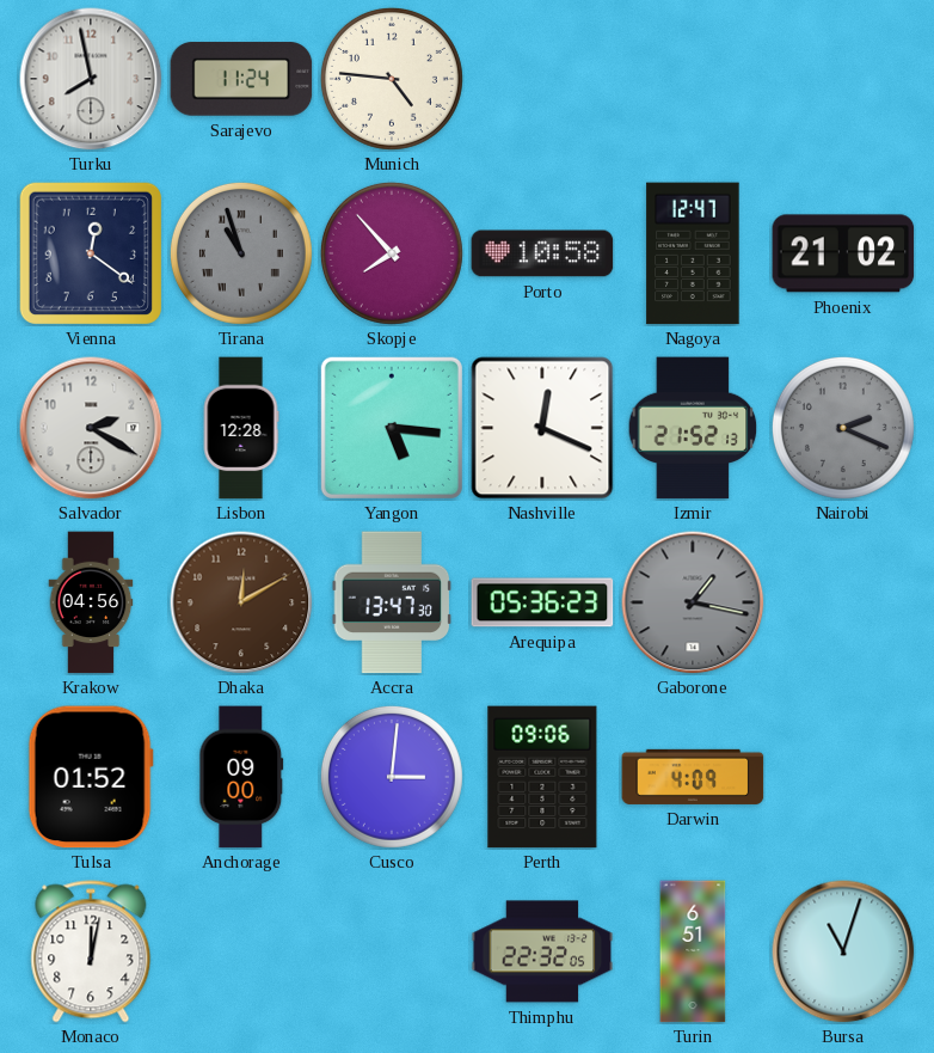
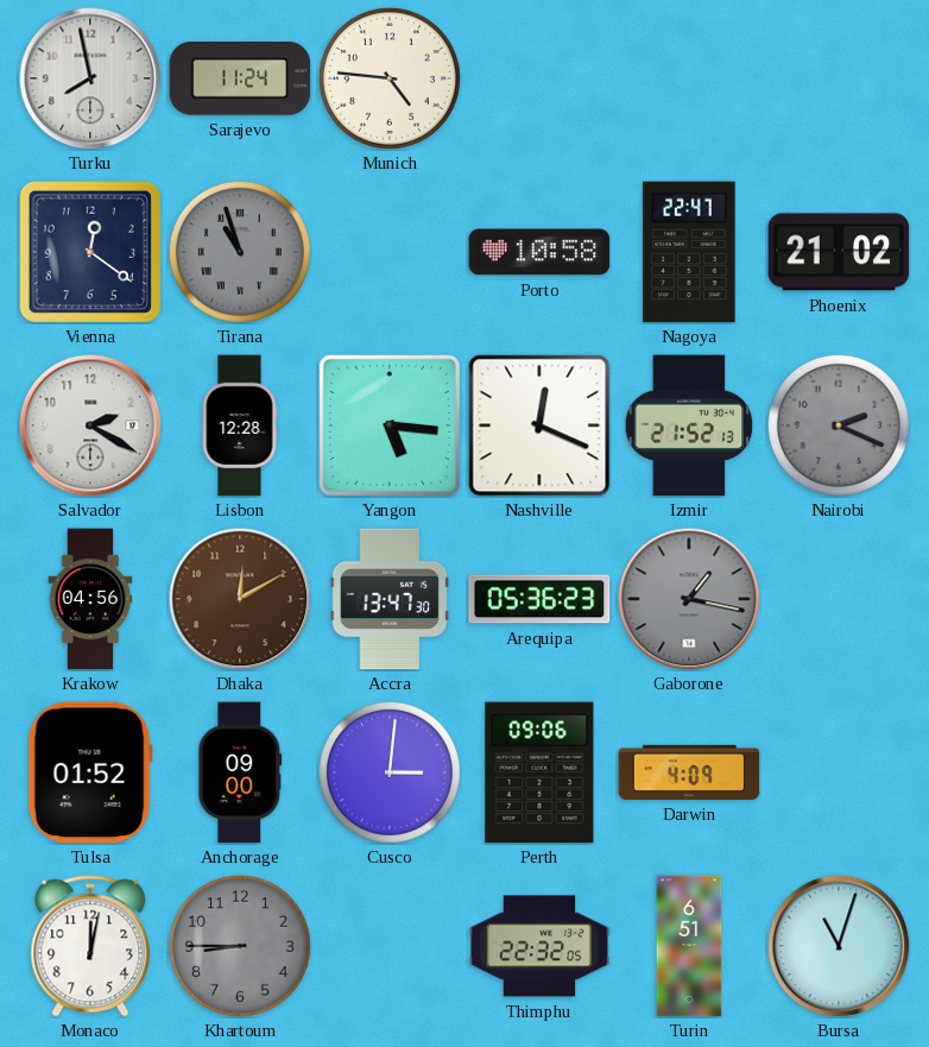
Skopje: 7:53 -> none
Nagoya: 12:47 -> 22:47
Khartoum: none -> 8:45
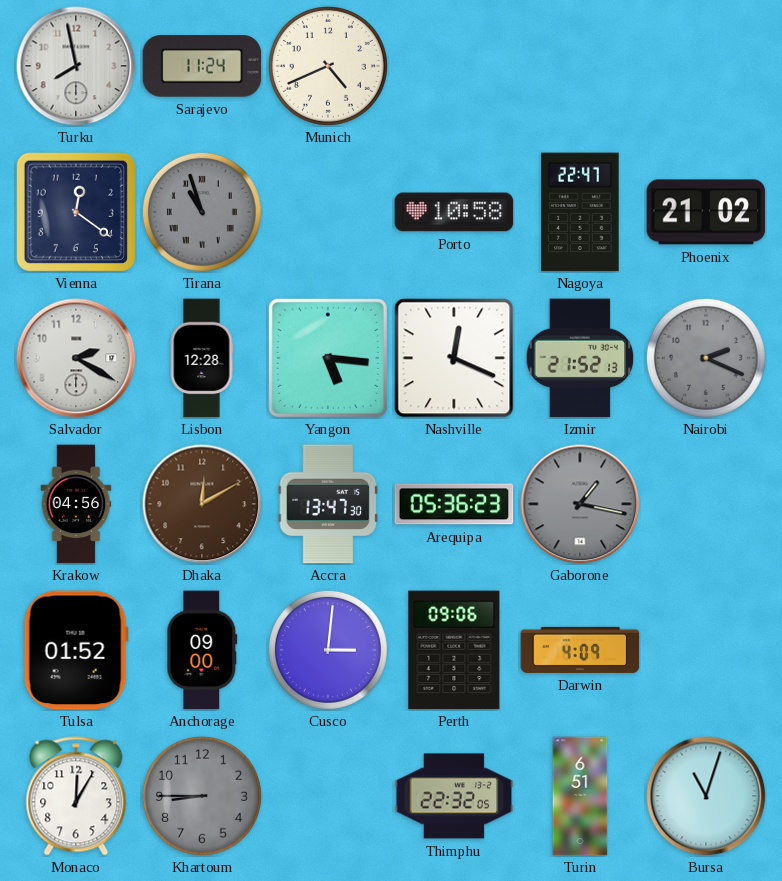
Munich: 4:46 -> 4:41
Monaco: 12:02 -> 12:05
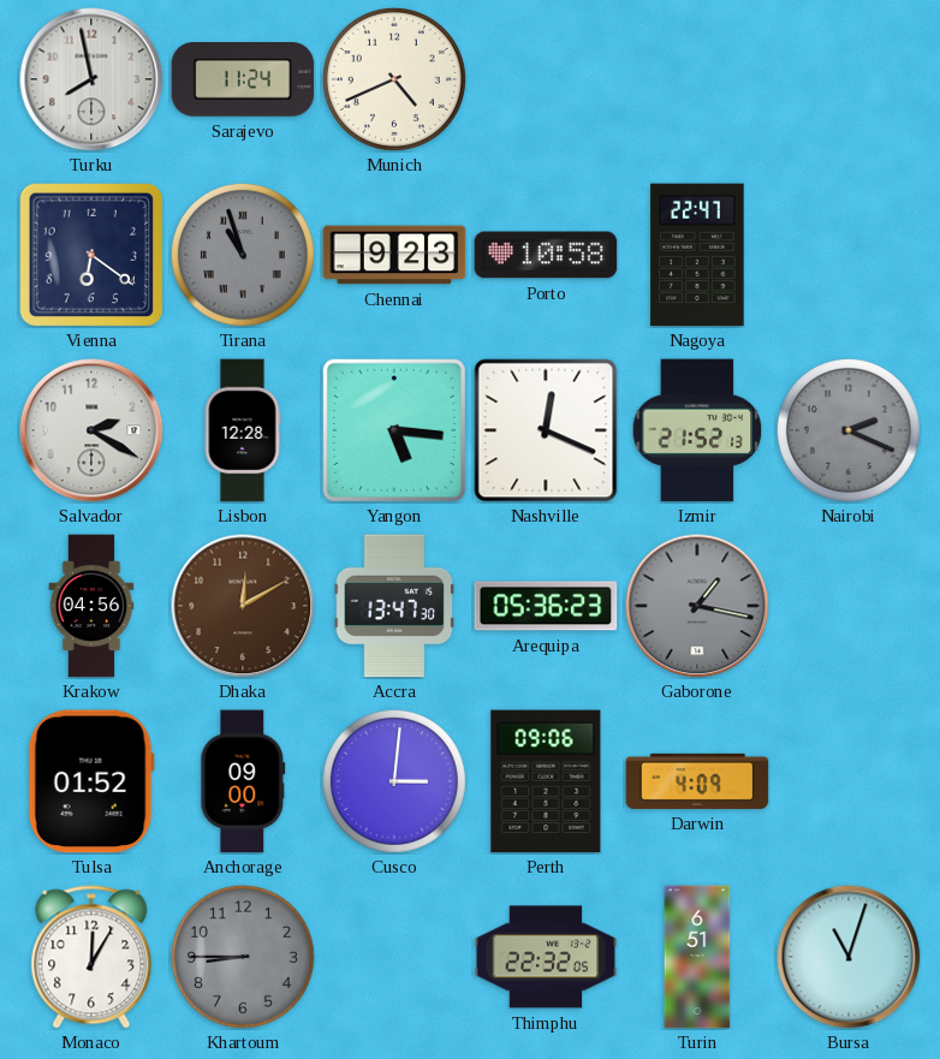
Vienna: 12:21 -> 6:21
Chennai: none -> 9:23
Phoenix: 21:02 -> none
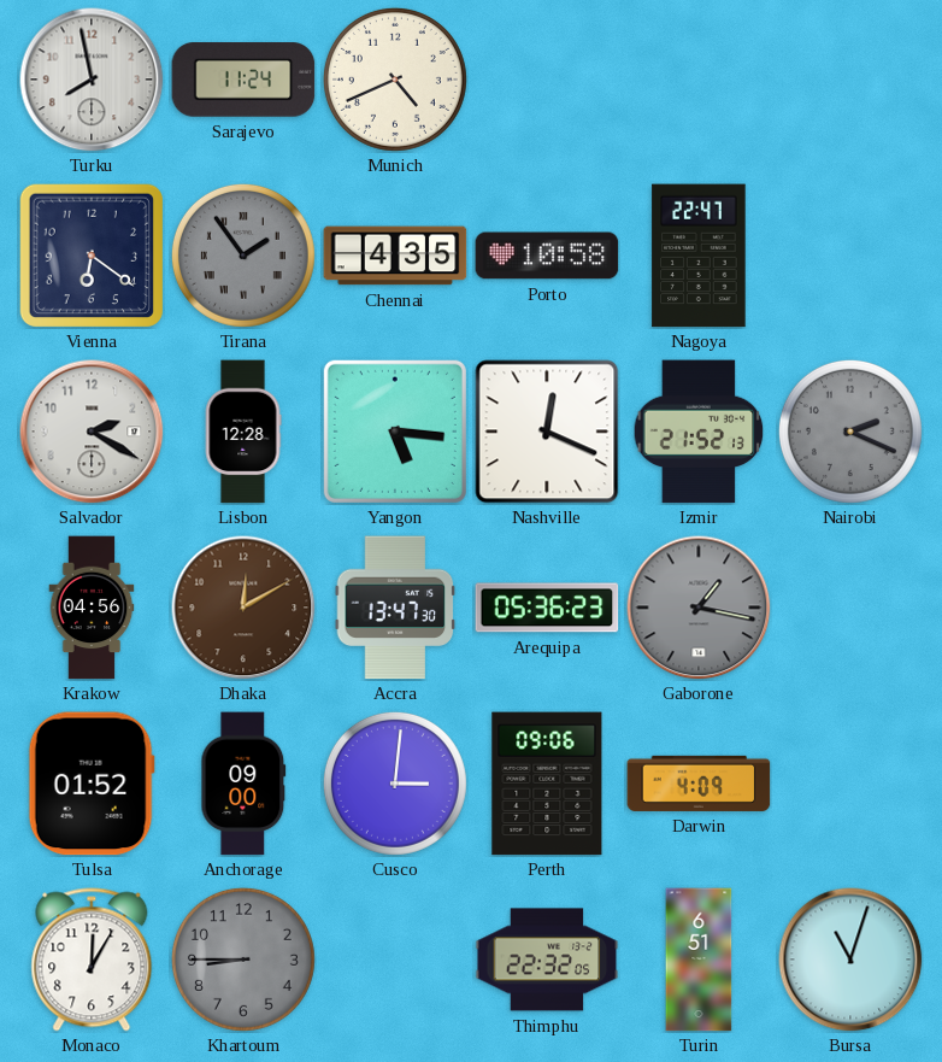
Tirana: 10:57 -> 1:54
Chennai: 9:23 -> 4:35
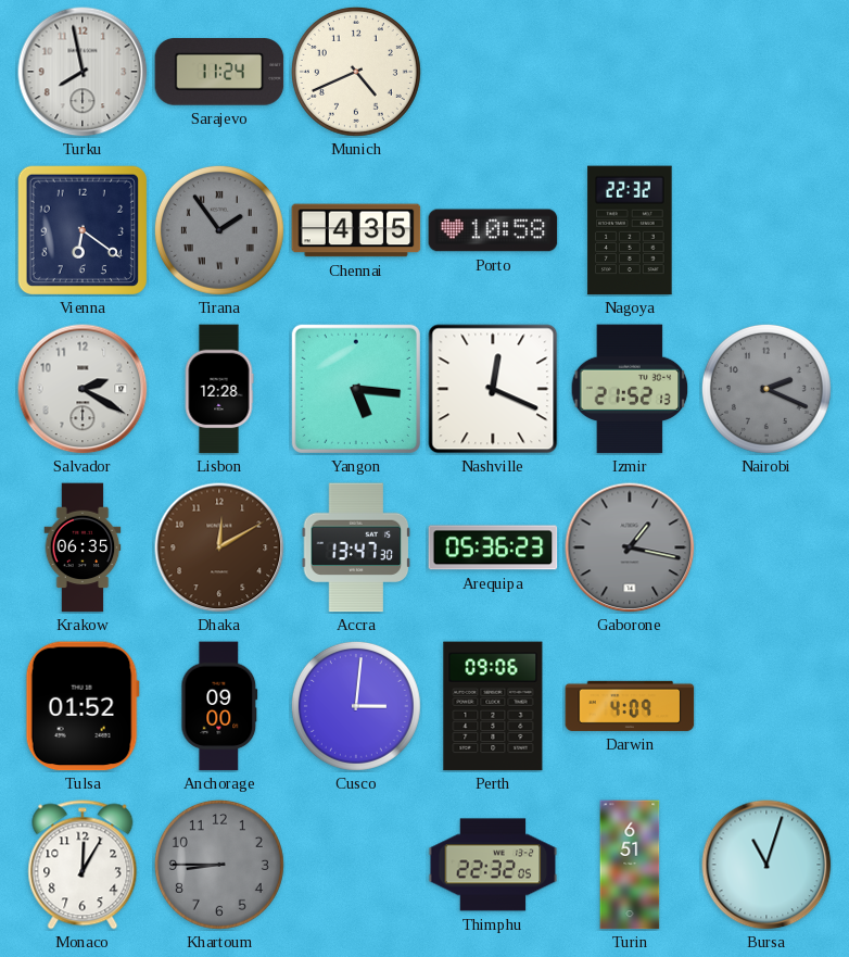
Nagoya: 22:47 -> 22:32
Krakow: 04:56 -> 06:35
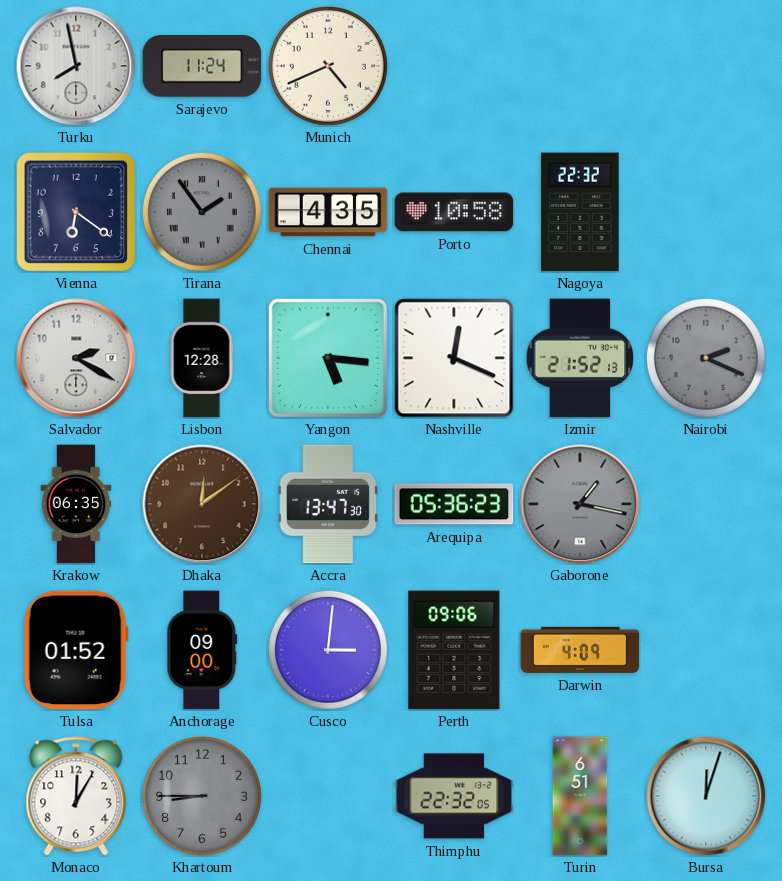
Dhaka: 12:10 -> 12:09
Bursa: 11:03 -> 12:03
